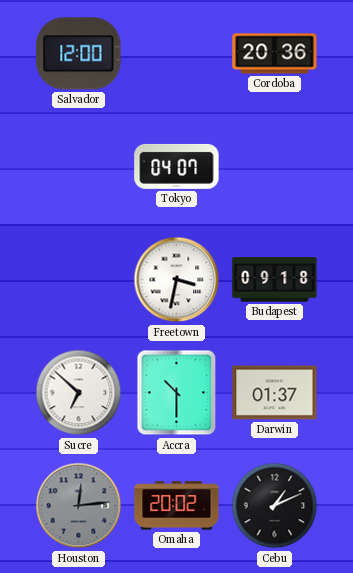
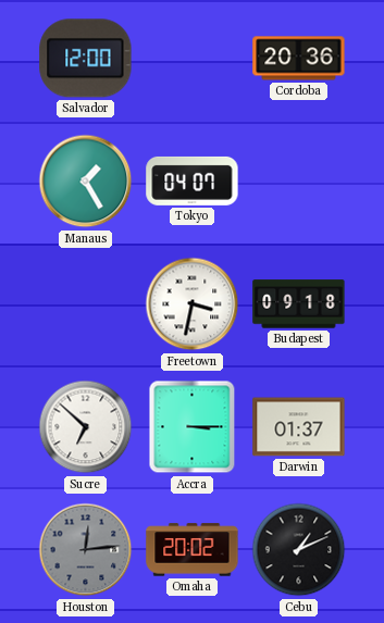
Manaus: none -> 1:25
Accra: 10:30 -> 3:15
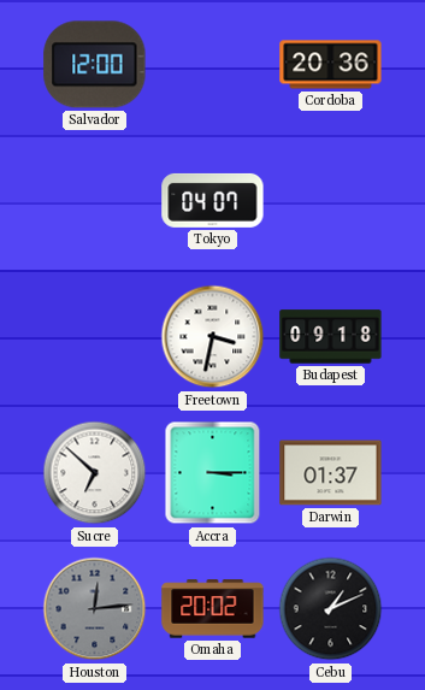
Manaus: 1:25 -> none
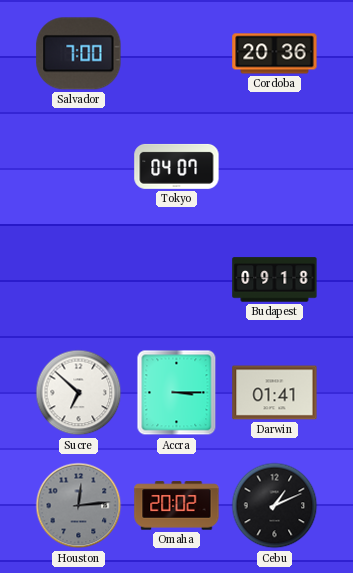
Salvador: 12:00 -> 7:00
Freetown: 3:32 -> none
Darwin: 01:37 -> 01:41
